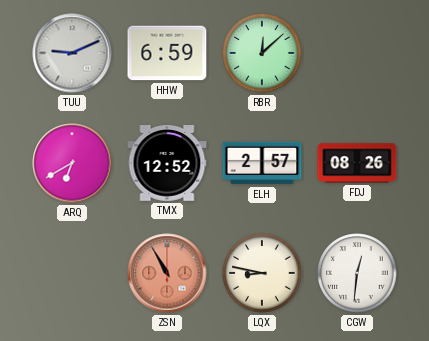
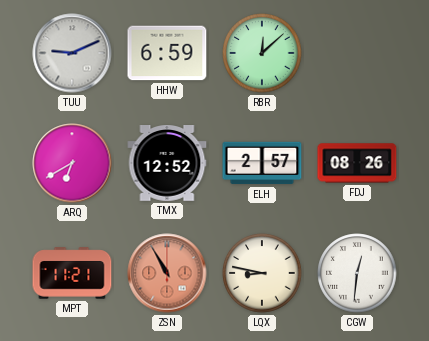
MPT: none -> 11:21
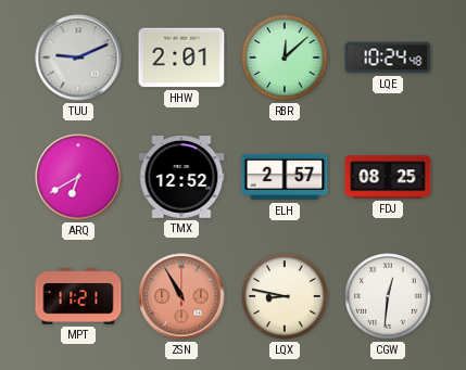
HHW: 6:59 -> 2:01
LQE: none -> 10:24
FDJ: 08:26 -> 08:25
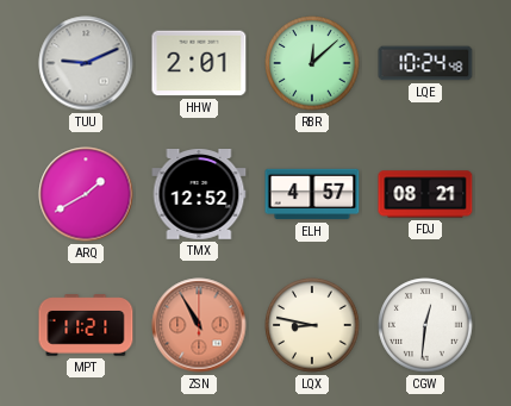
ARQ: 6:40 -> 1:40
ELH: 2:57 -> 4:57
FDJ: 08:25 -> 08:21
